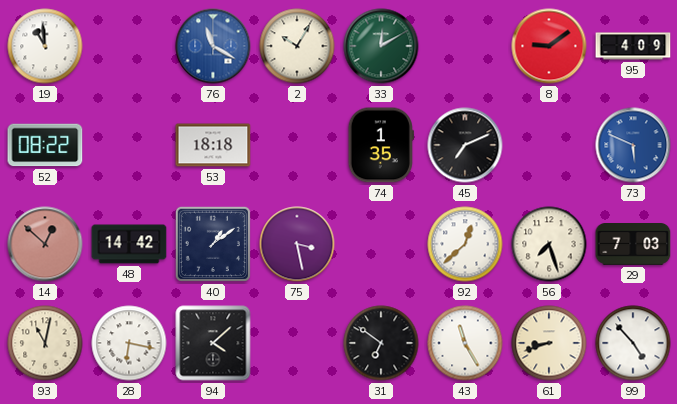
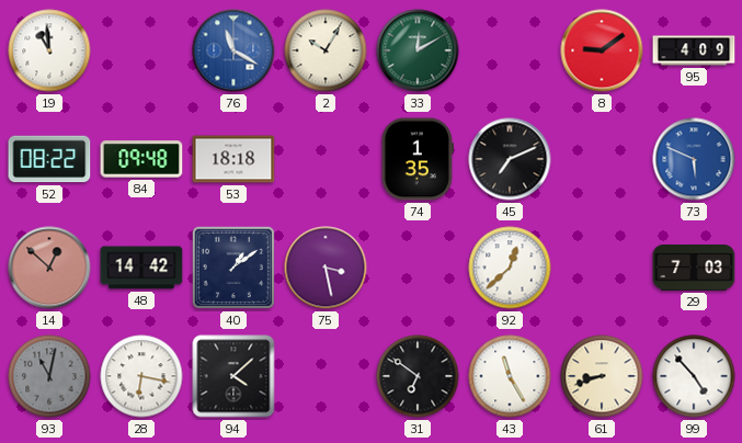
84: none -> 09:48
56: 7:27 -> none
93 dial: cream -> grey
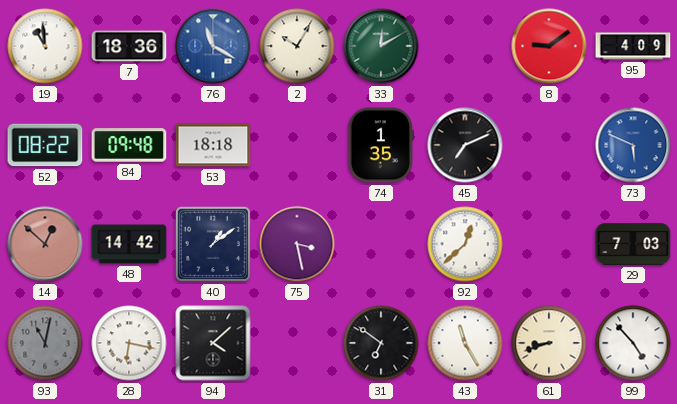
7: none -> 18:36
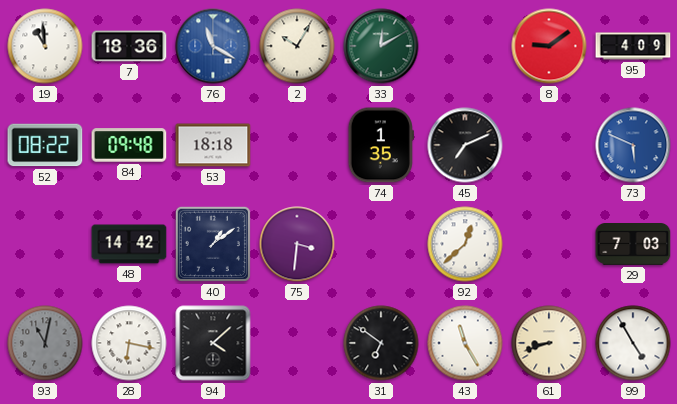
14: 12:52 -> none
75: 3:28 -> 3:31
99: 4:53 -> 4:55
